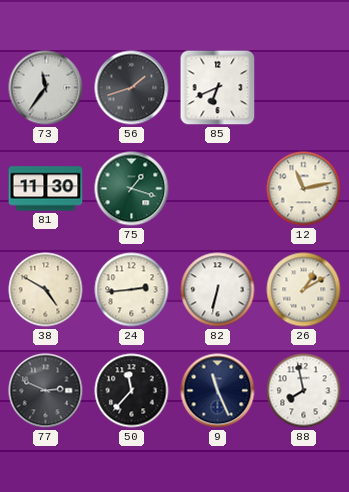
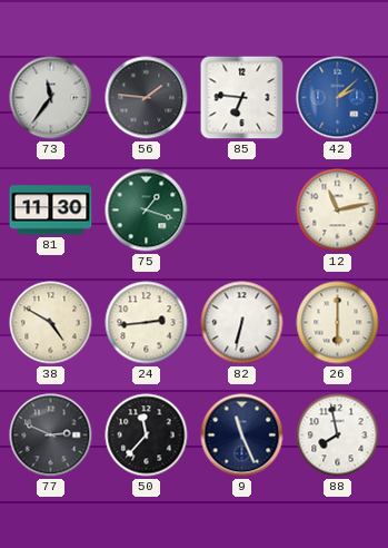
56: 1:42 -> 1:46
85: 6:41 -> 6:46
42: none -> 2:08
26: 1:10 -> 6:00
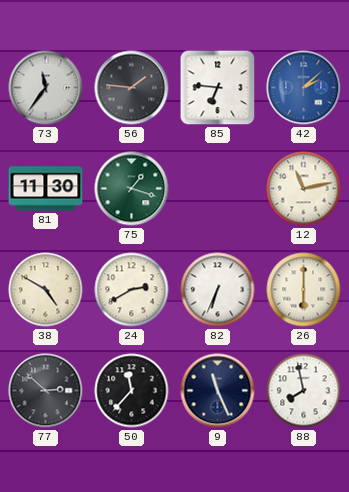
24: 2:44 -> 2:40
82: 6:32 -> 6:34
77: 2:49 -> 2:52
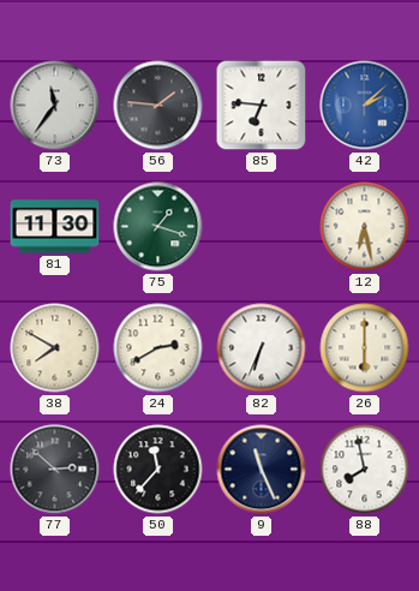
12: 11:13 -> 6:28
38: 4:50 -> 7:50
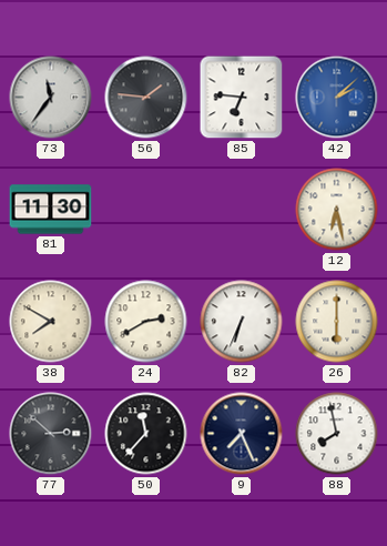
75: 1:18 -> none
9: 11:26 -> 7:26
